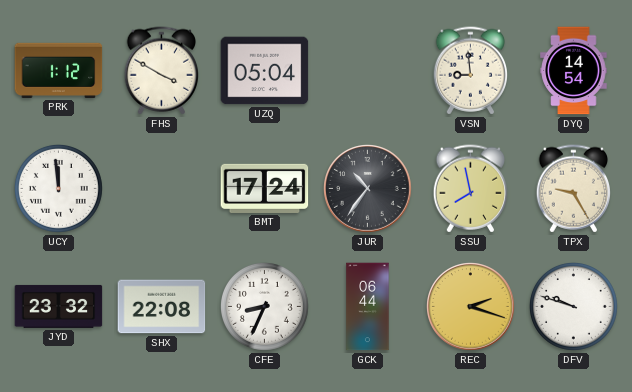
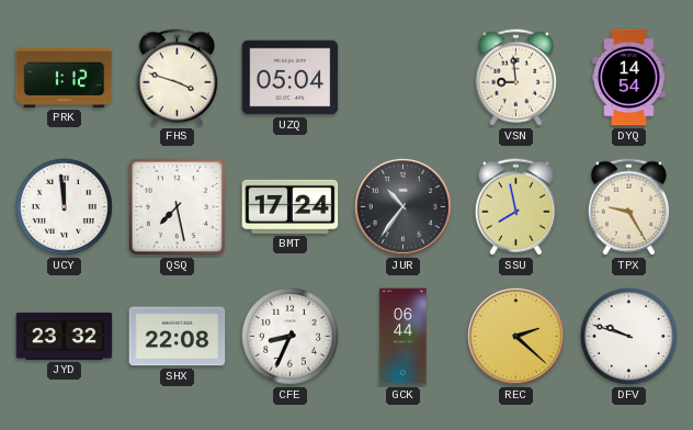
FHS: 3:50 -> 3:48
QSQ: none -> 7:28
REC: 2:18 -> 2:22
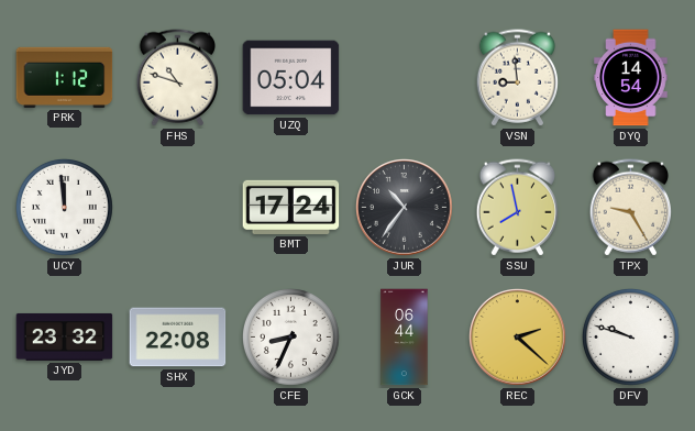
FHS: 3:48 -> 10:48
QSQ: 7:28 -> none
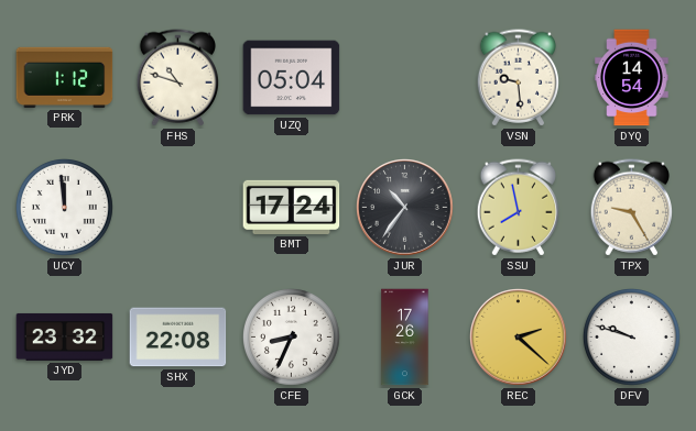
VSN: 8:59 -> 9:29
GCK: 06:44 -> 17:26
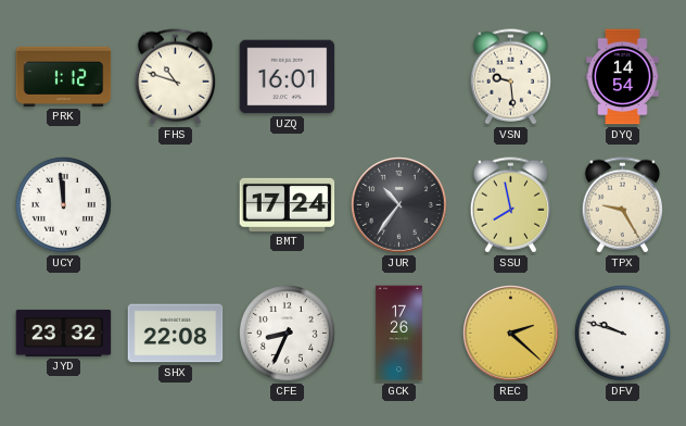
UZQ: 05:04 -> 16:01
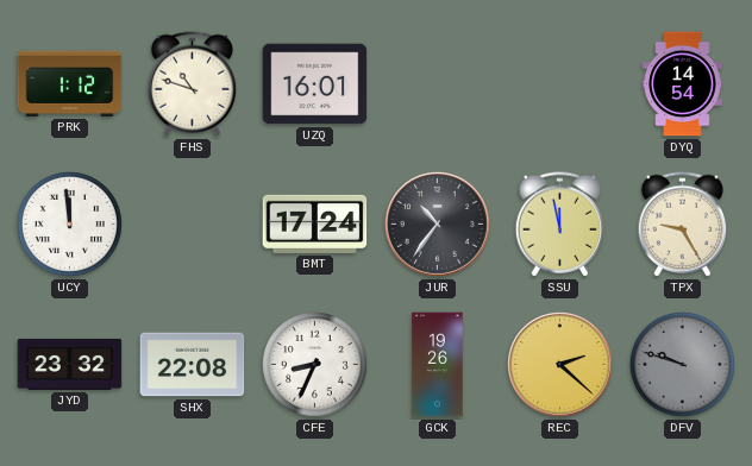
VSN: 9:29 -> none
SSU: 7:58 -> 11:58
GCK: 17:26 -> 19:26
DFV dial: white -> grey
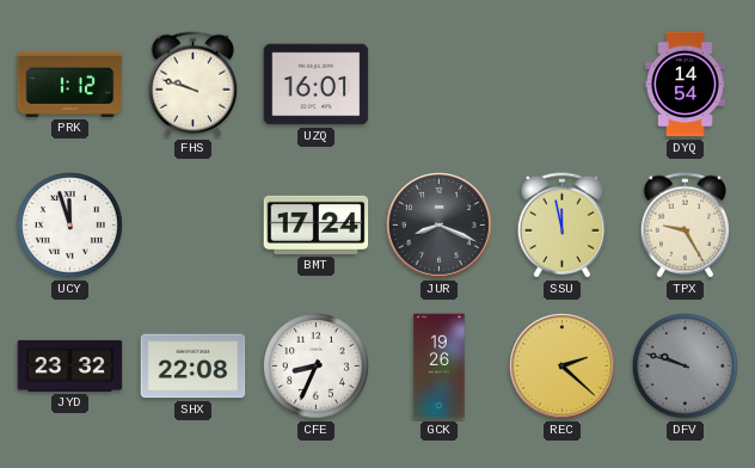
FHS: 10:48 -> 9:48
UCY: 11:59 -> 11:57
JUR: 10:36 -> 8:19
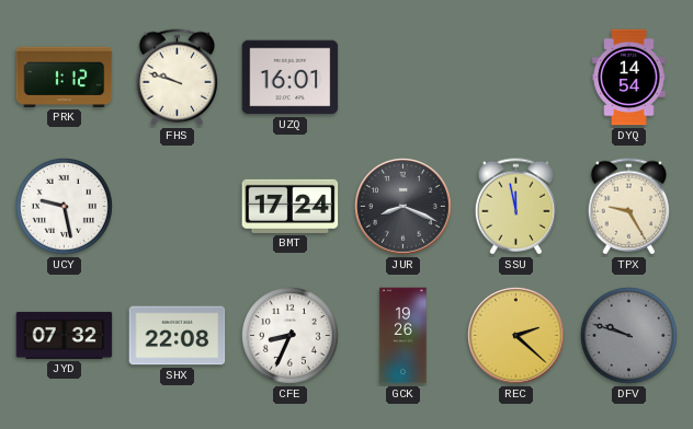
UCY: 11:57 -> 9:28
JYD: 23:32 -> 07:32
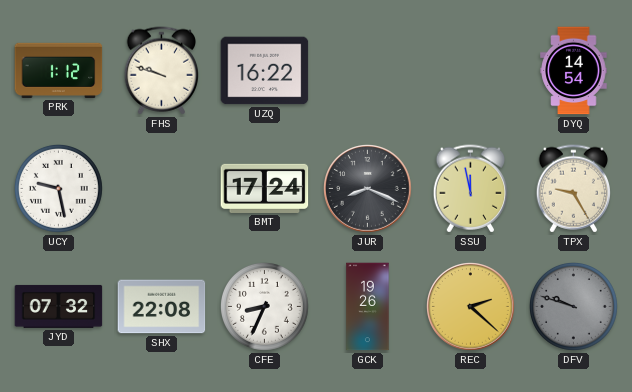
UZQ: 16:01 -> 16:22
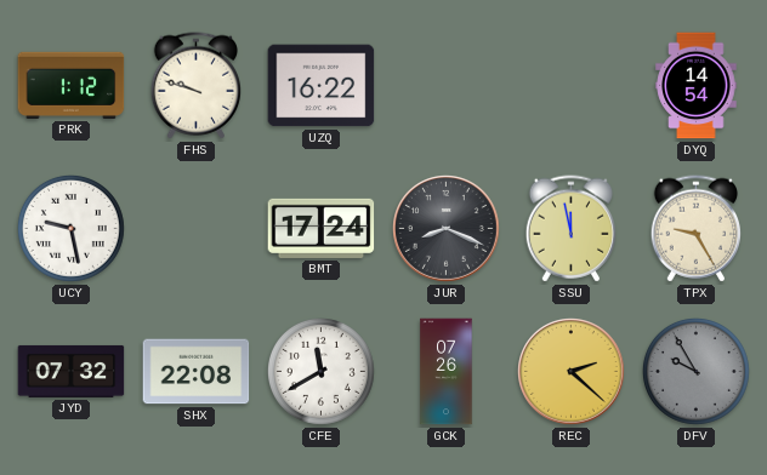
CFE: 8:34 -> 11:40
GCK: 19:26 -> 07:26
DFV: 9:48 -> 9:55
